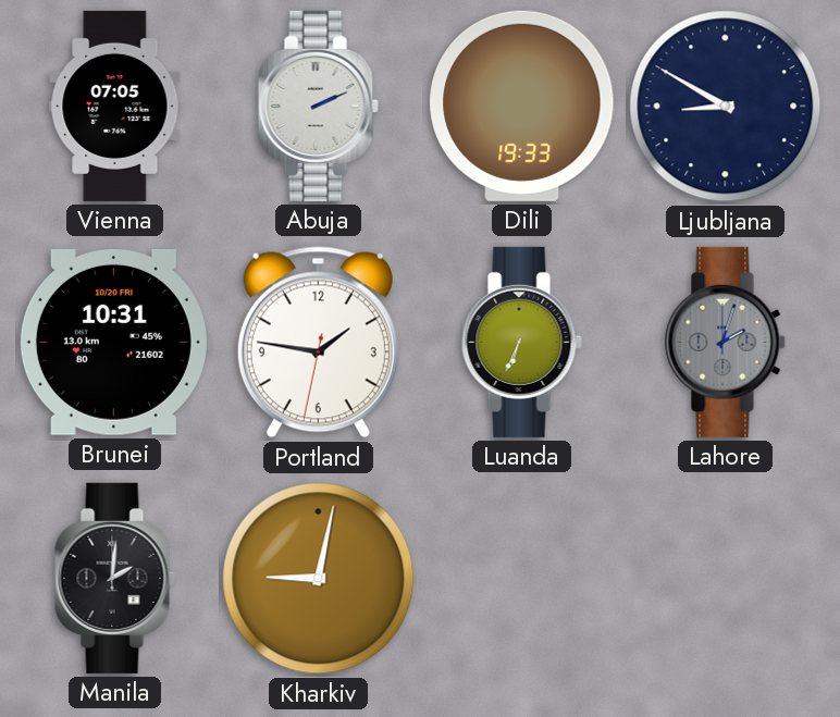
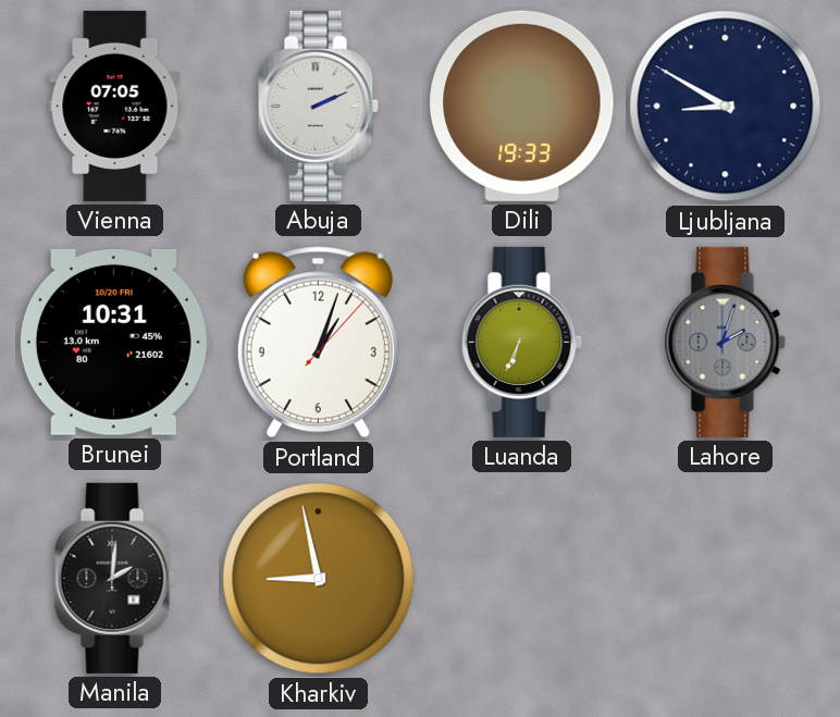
Portland: 1:46 -> 1:03
Kharkiv: 9:02 -> 8:58
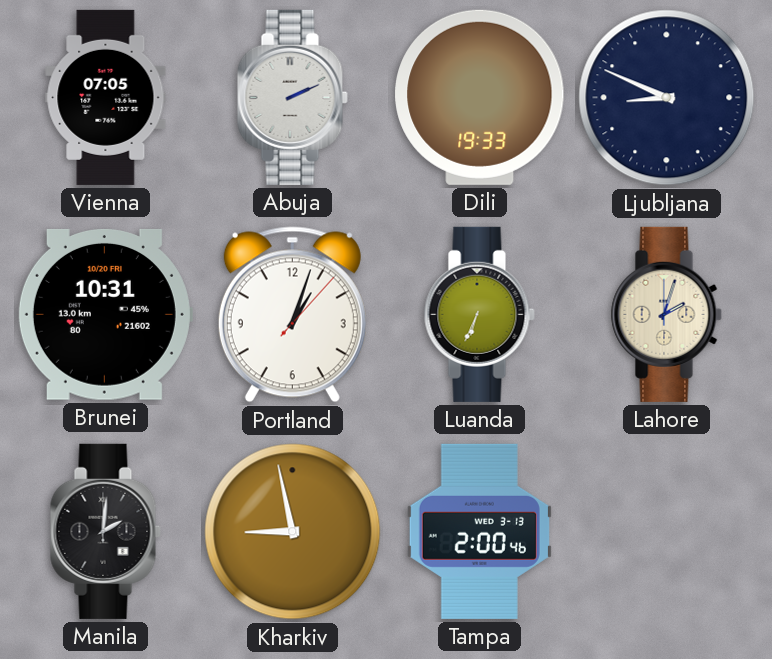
Ljubljana: 8:50 -> 8:49
Lahore dial: grey -> cream
Tampa: none -> 2:00
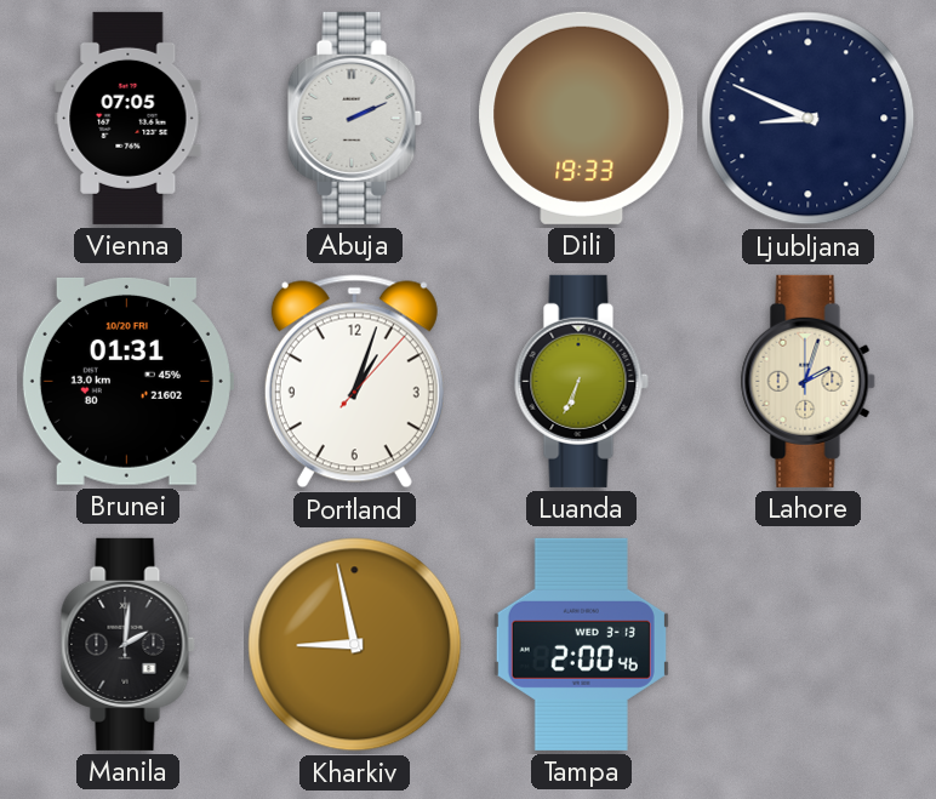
Brunei: 10:31 -> 01:31
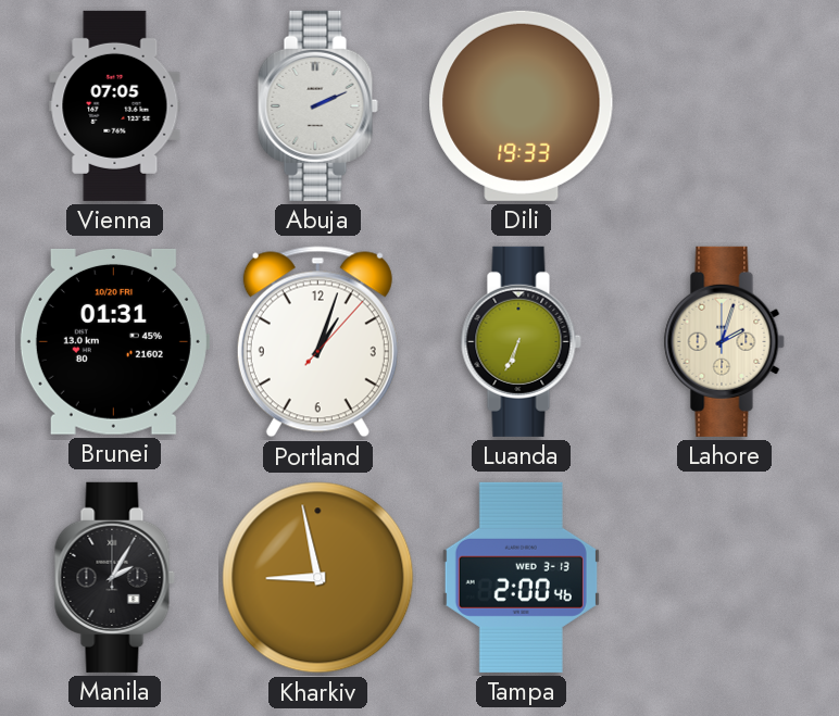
Ljubljana: 8:49 -> none
Manila: 2:01 -> 2:05
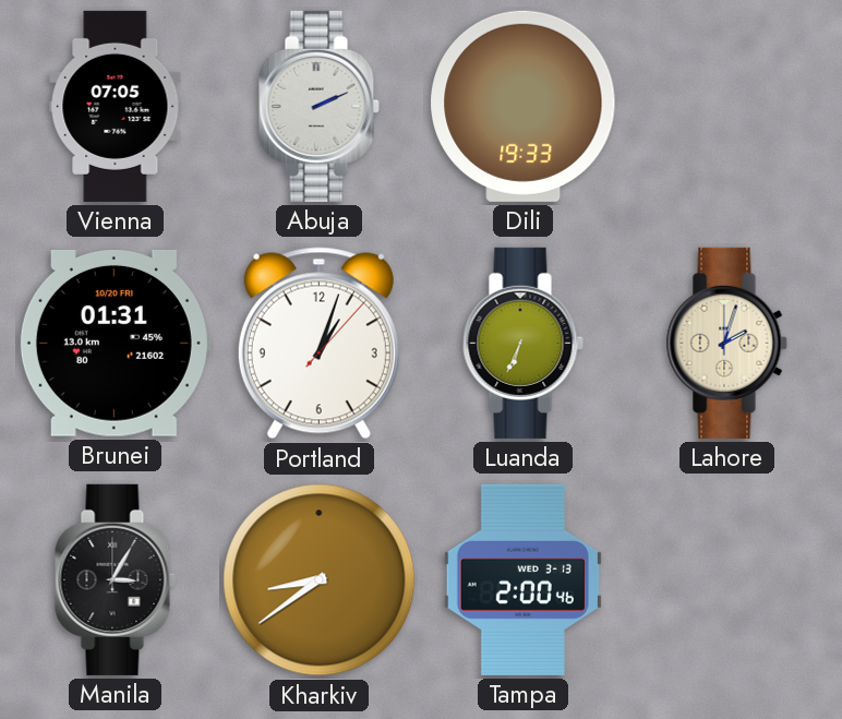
Manila: 2:05 -> 3:05
Kharkiv: 8:58 -> 8:39
